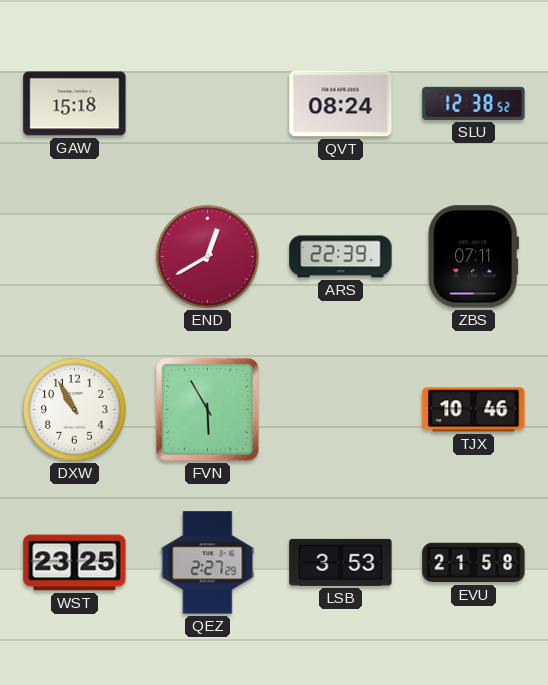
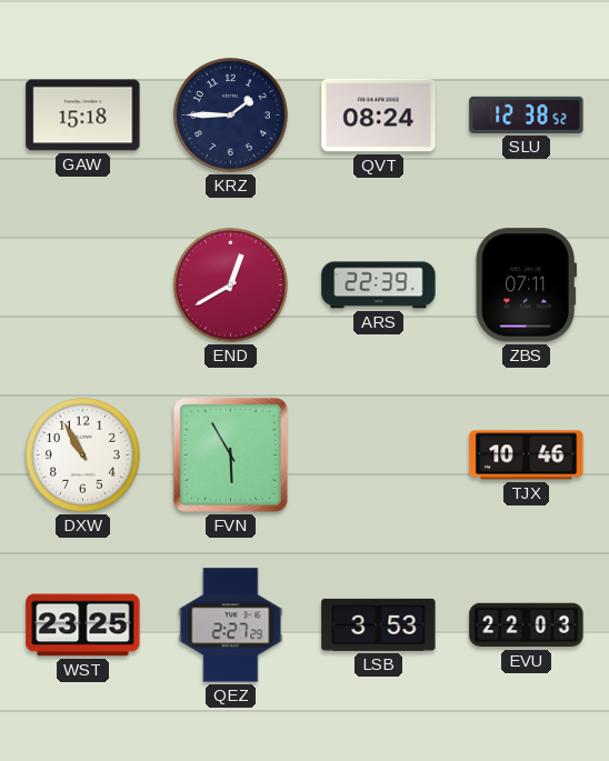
KRZ: none -> 1:45
EVU: 21:58 -> 22:03
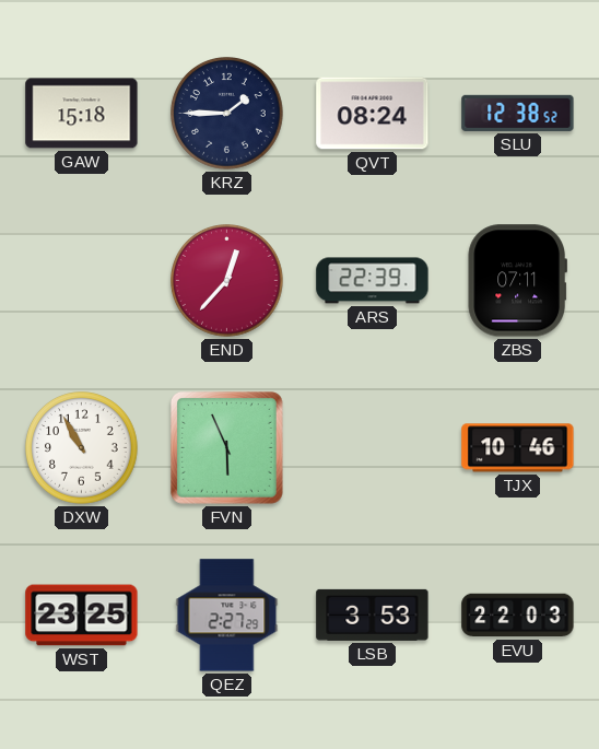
END: 12:40 -> 12:37
FVN: 5:55 -> 5:56
